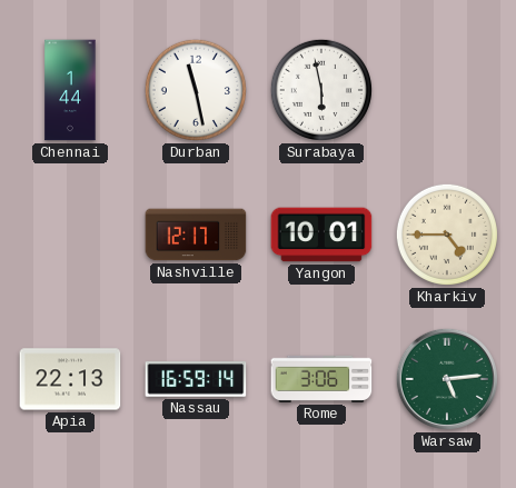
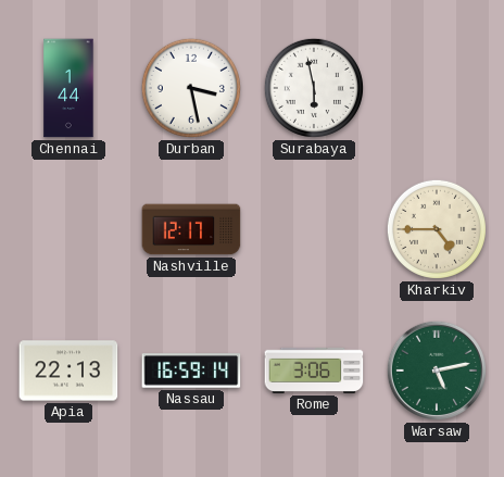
Durban: 11:28 -> 3:28
Yangon: 10:01 -> none
Warsaw: 5:14 -> 5:13
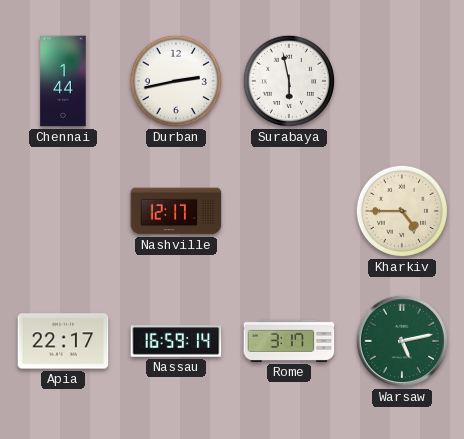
Durban: 3:28 -> 2:43
Apia: 22:13 -> 22:17
Rome: 3:06 -> 3:17
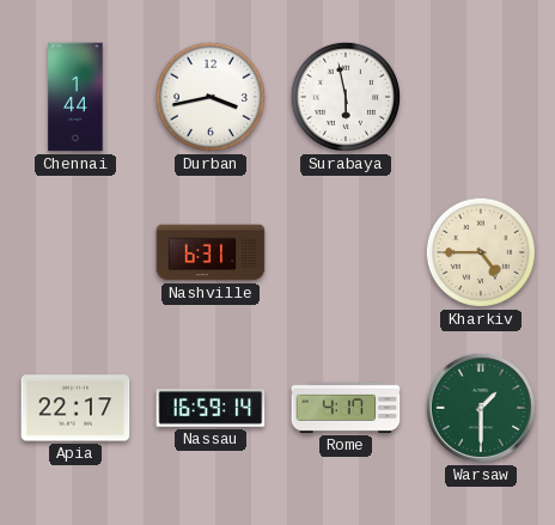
Durban: 2:43 -> 3:43
Nashville: 12:17 -> 6:31
Rome: 3:17 -> 4:17
Warsaw: 5:13 -> 1:30
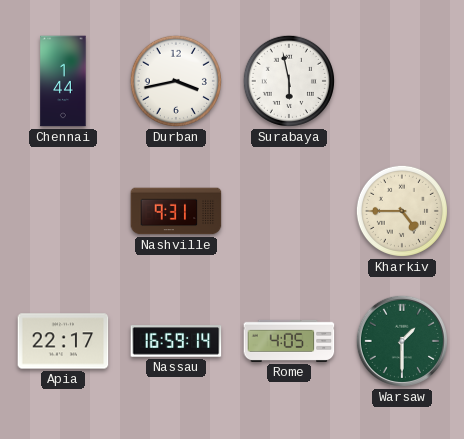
Nashville: 6:31 -> 9:31
Rome: 4:17 -> 4:05
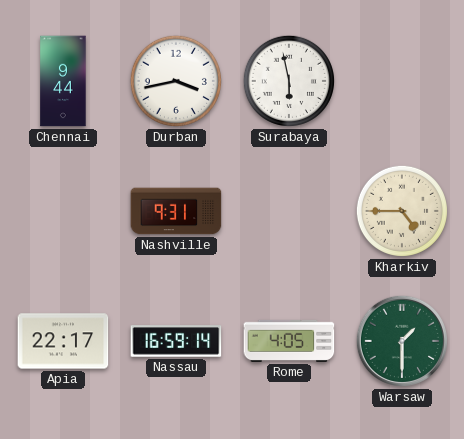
Chennai: 1:44 -> 9:44
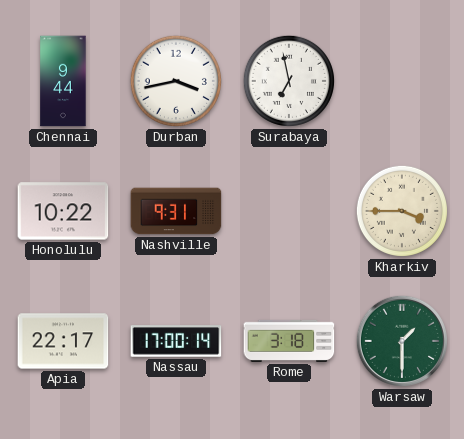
Surabaya: 5:58 -> 6:58
Honolulu: none -> 10:22
Kharkiv: 4:45 -> 3:45
Nassau: 16:59 -> 17:00
Rome: 4:05 -> 3:18
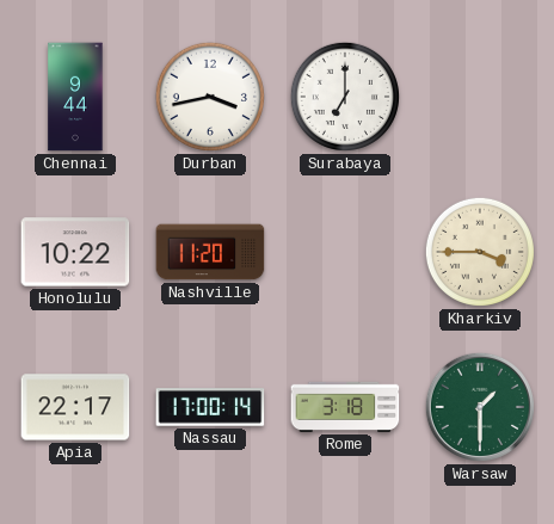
Surabaya: 6:58 -> 7:00
Nashville: 9:31 -> 11:20
